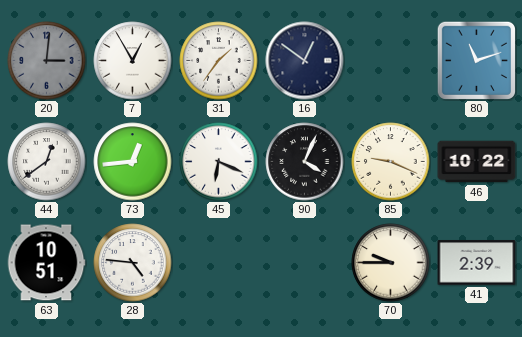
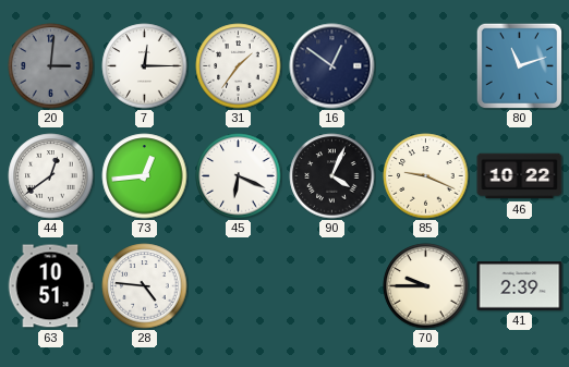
7: 12:55 -> 12:15
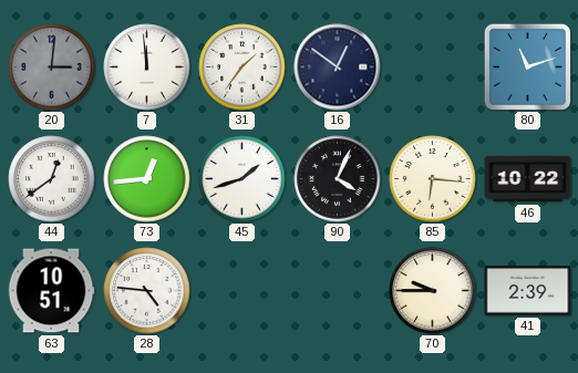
7: 12:15 -> 11:59
45: 6:19 -> 1:42
85: 9:19 -> 6:16
